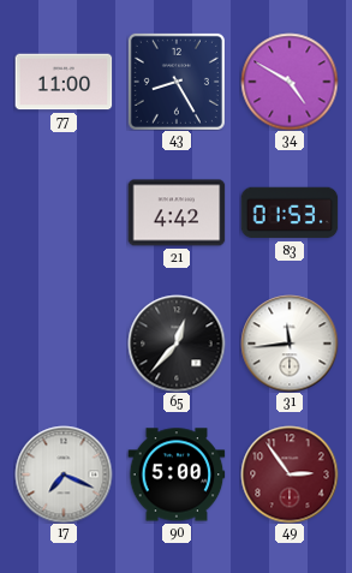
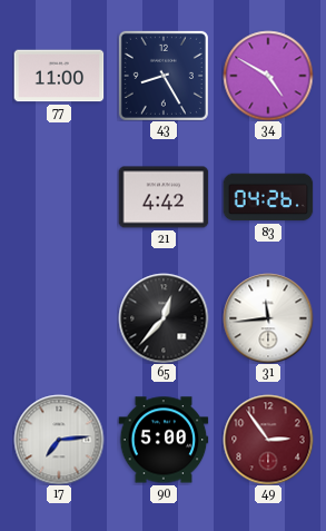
83: 01:53 -> 04:26
17: 7:19 -> 7:14
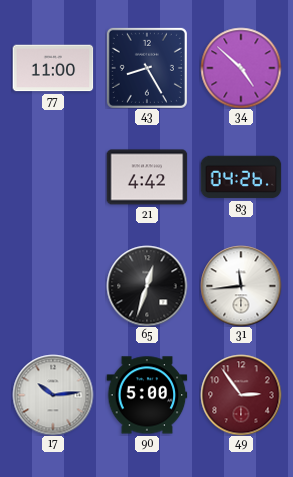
34: 4:50 -> 4:52
65: 12:37 -> 12:33
17: 7:14 -> 10:14
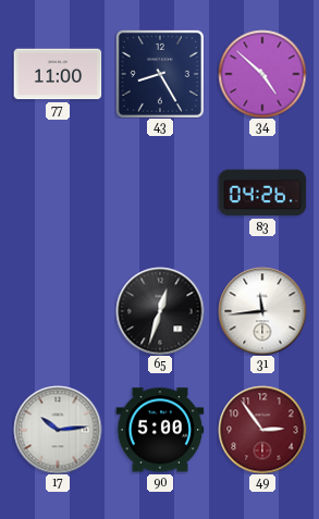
21: 4:42 -> none
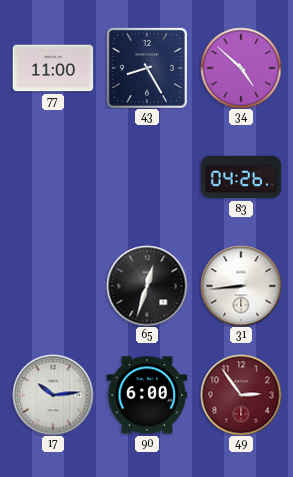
31: 11:44 -> 8:44
90: 5:00 -> 6:00
